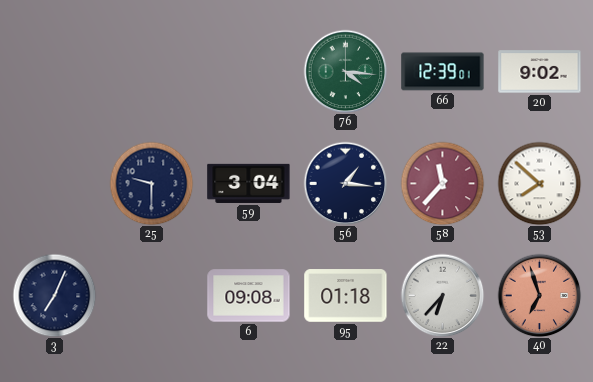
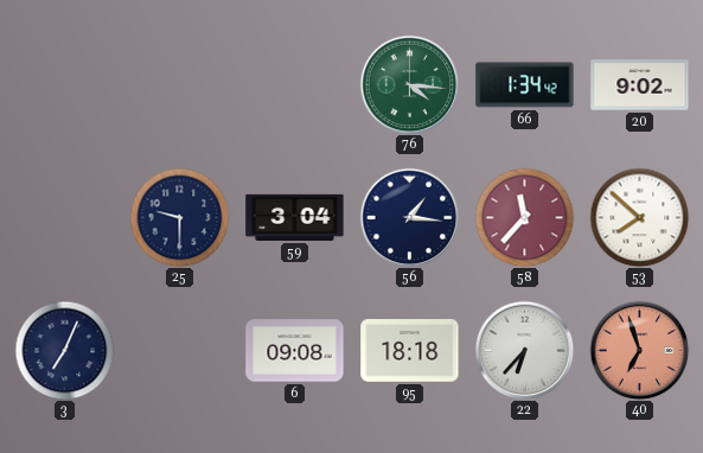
66: 12:39 -> 1:34
95: 01:18 -> 18:18
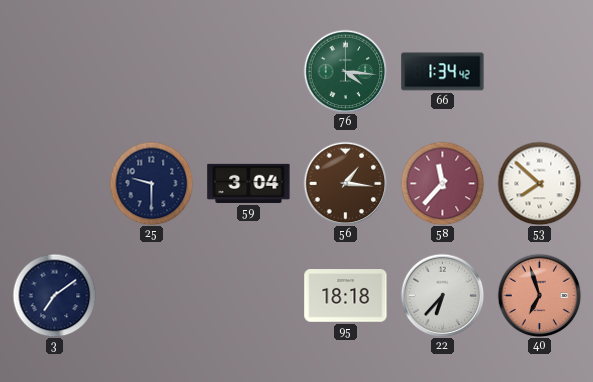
20: 9:02 -> none
56 dial: navy -> brown
3: 7:04 -> 7:09
6: 09:08 -> none
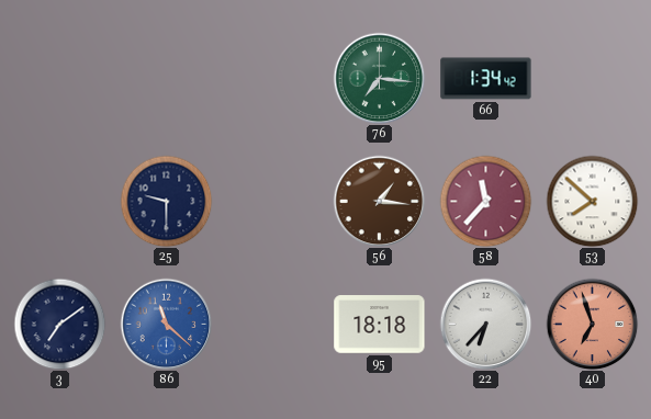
76: 4:16 -> 7:16
59: 3:04 -> none
86: none -> 11:22
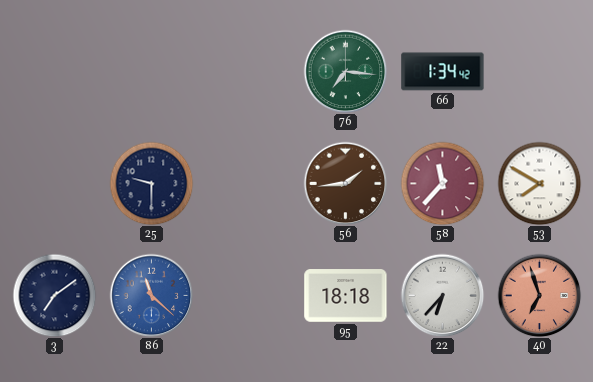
56: 1:16 -> 1:44
53: 7:52 -> 7:50
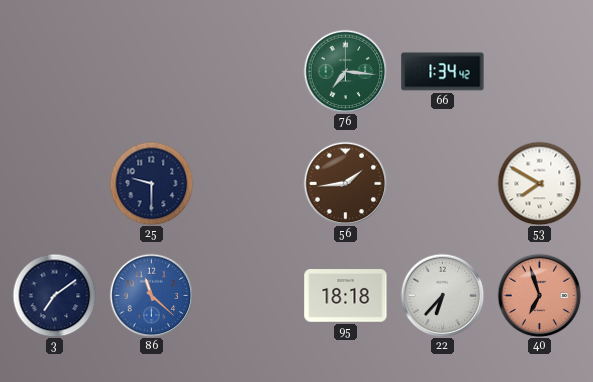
58: 11:37 -> none
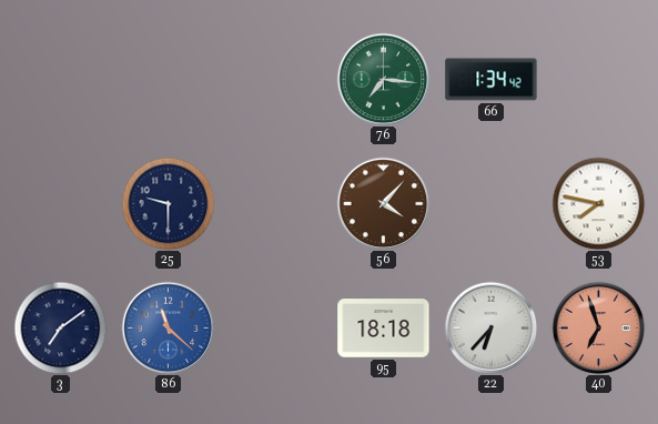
56: 1:44 -> 4:07
53: 7:50 -> 7:47
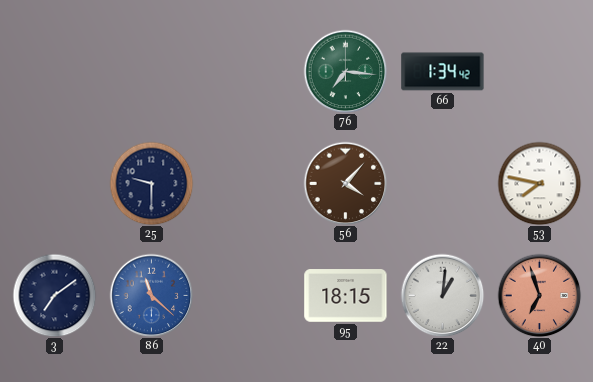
95: 18:18 -> 18:15
22: 6:37 -> 1:01
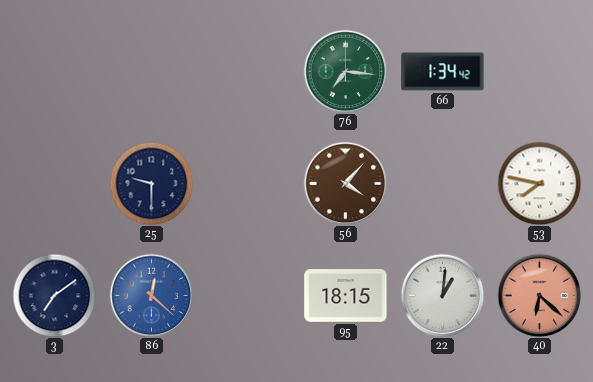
86: 11:22 -> 12:22
40: 6:57 -> 6:22
